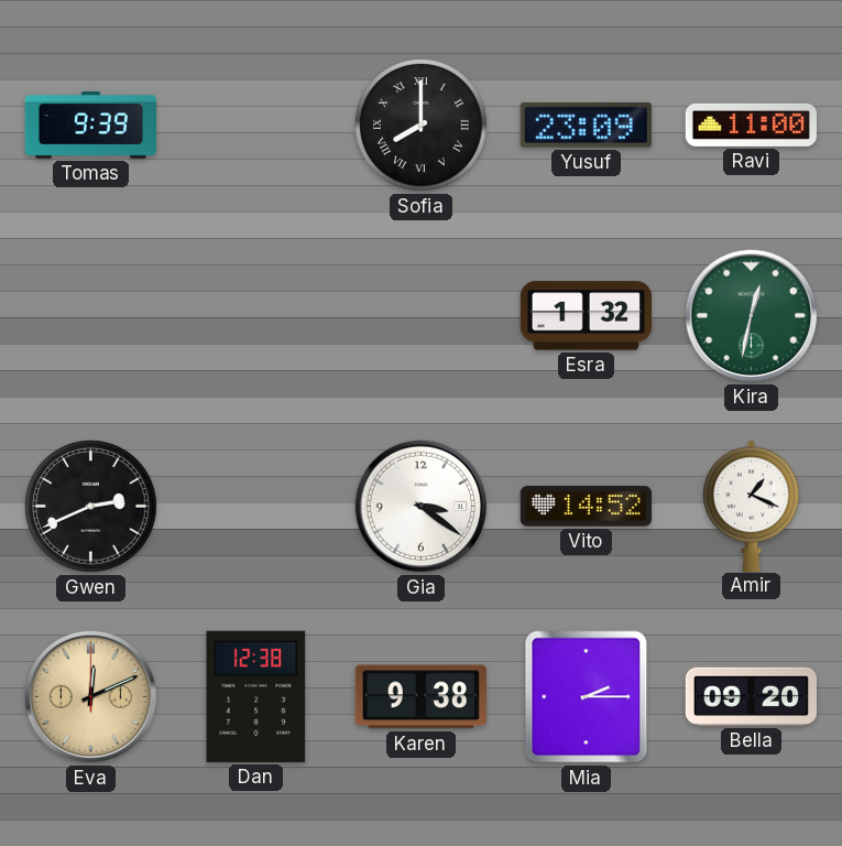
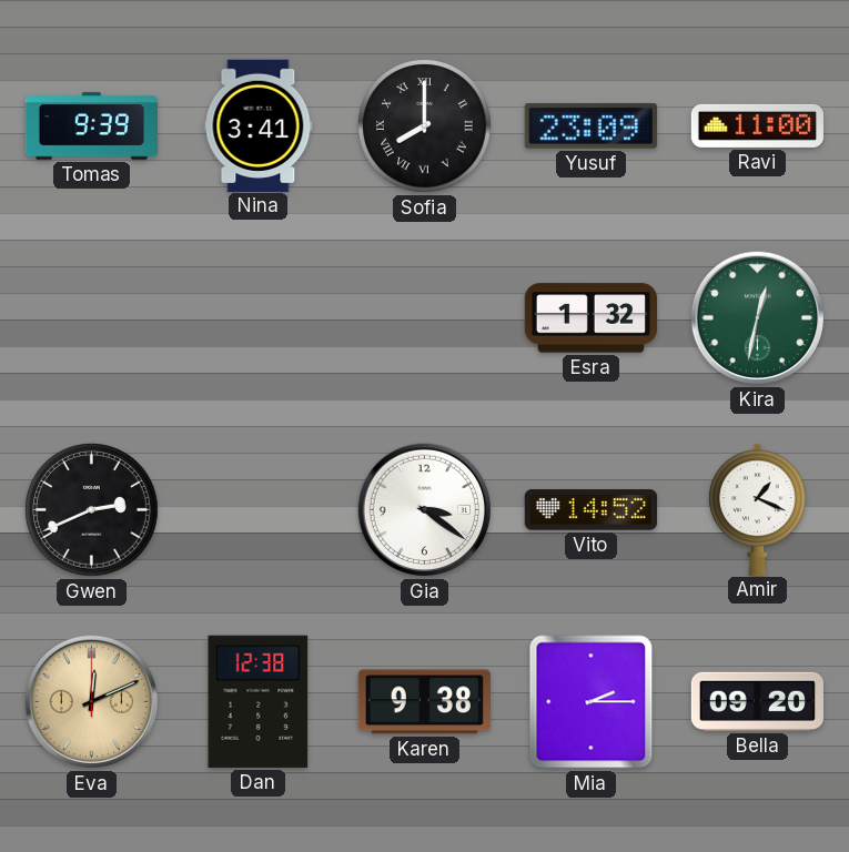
Nina: none -> 3:41
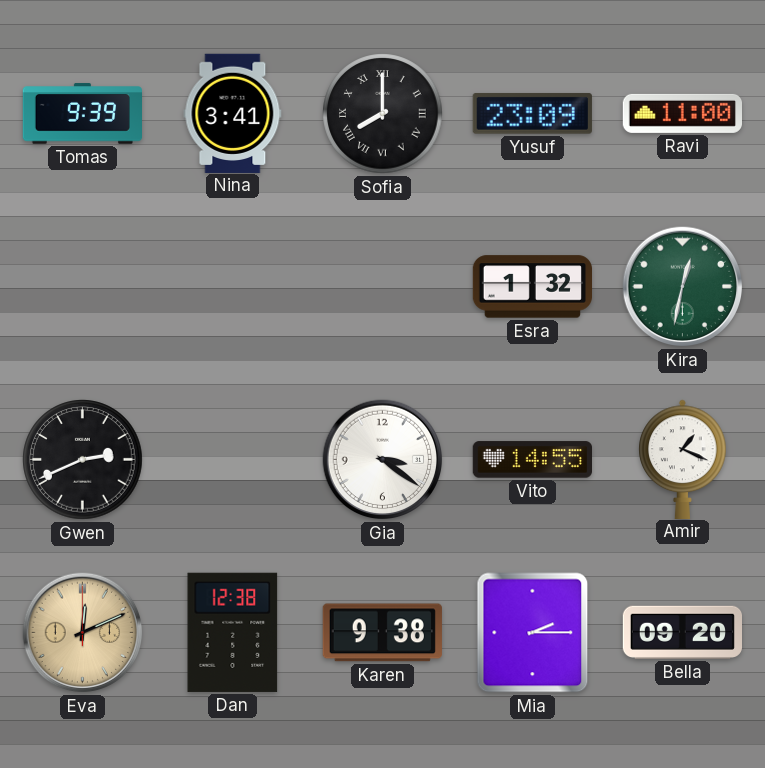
Vito: 14:52 -> 14:55
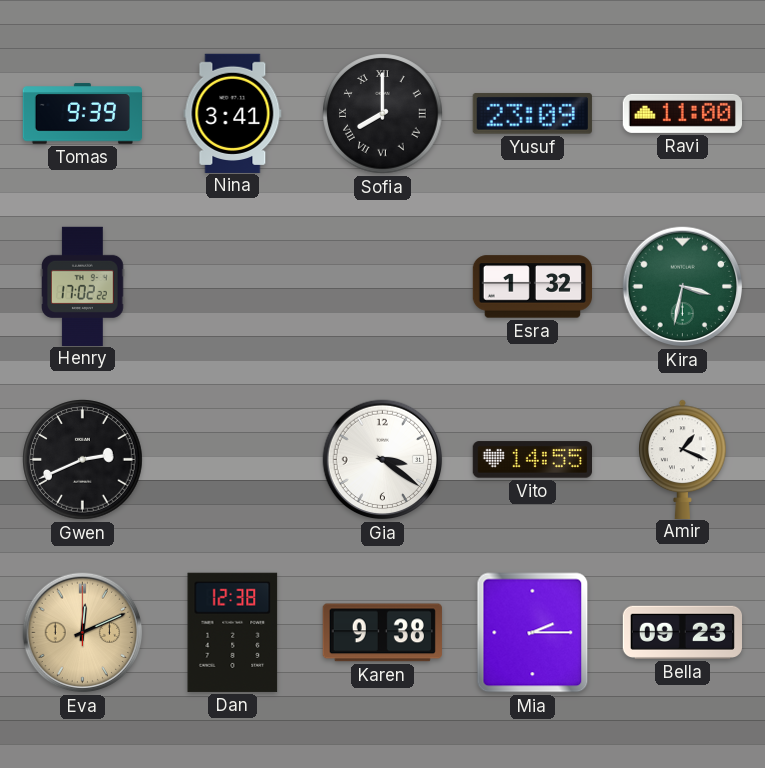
Henry: none -> 17:02
Kira: 12:32 -> 3:32
Bella: 09:20 -> 09:23
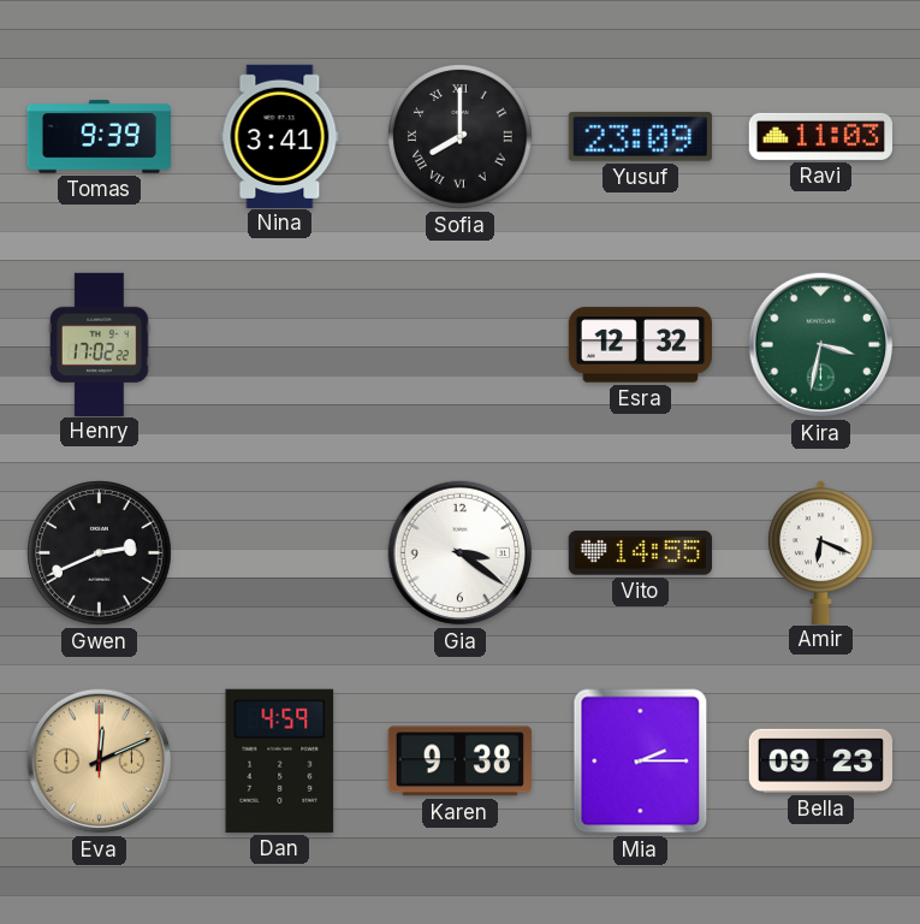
Ravi: 11:00 -> 11:03
Esra: 1:32 -> 12:32
Amir: 1:19 -> 6:19
Dan: 12:38 -> 4:59
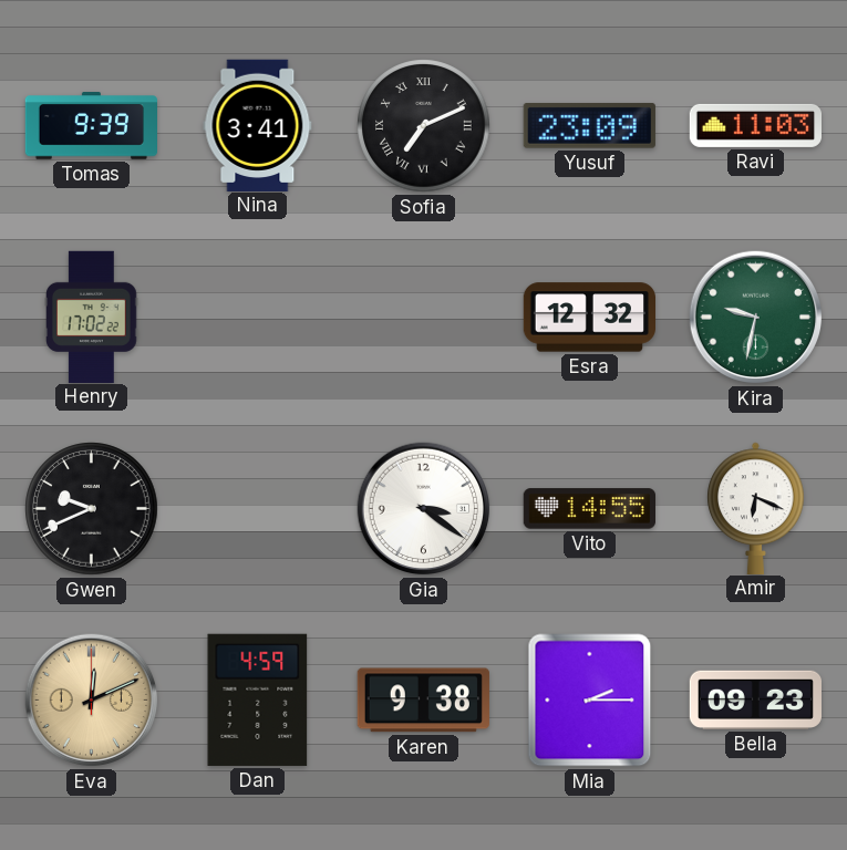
Sofia: 8:00 -> 7:11
Kira: 3:32 -> 9:32
Gwen: 2:41 -> 9:41
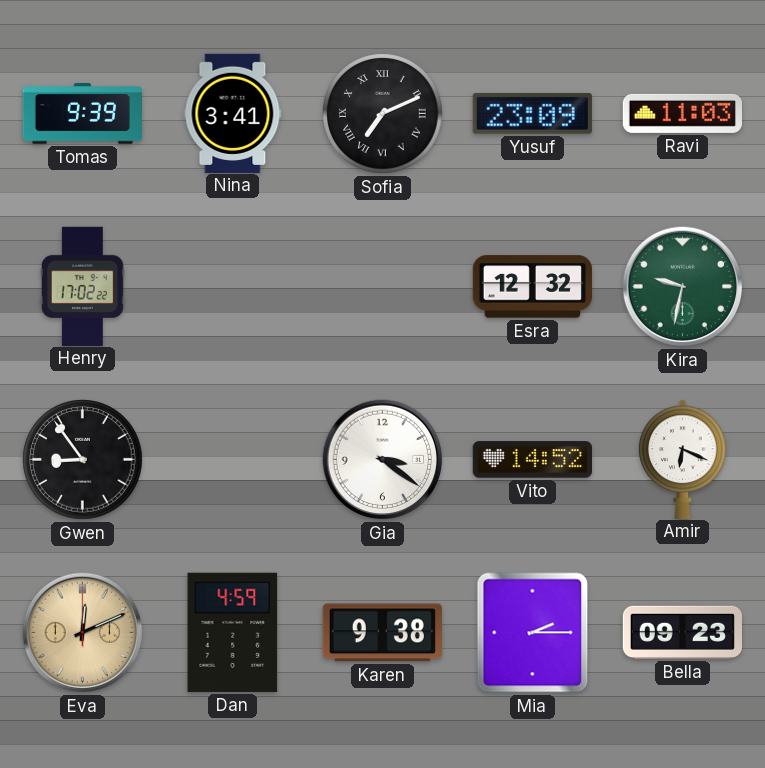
Gwen: 9:41 -> 8:54
Vito: 14:55 -> 14:52
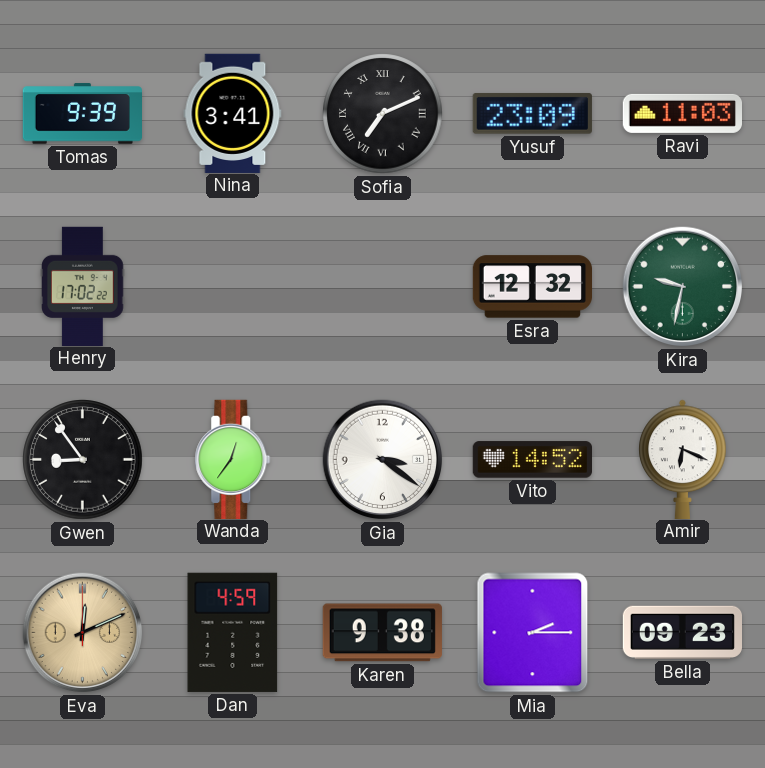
Wanda: none -> 12:36
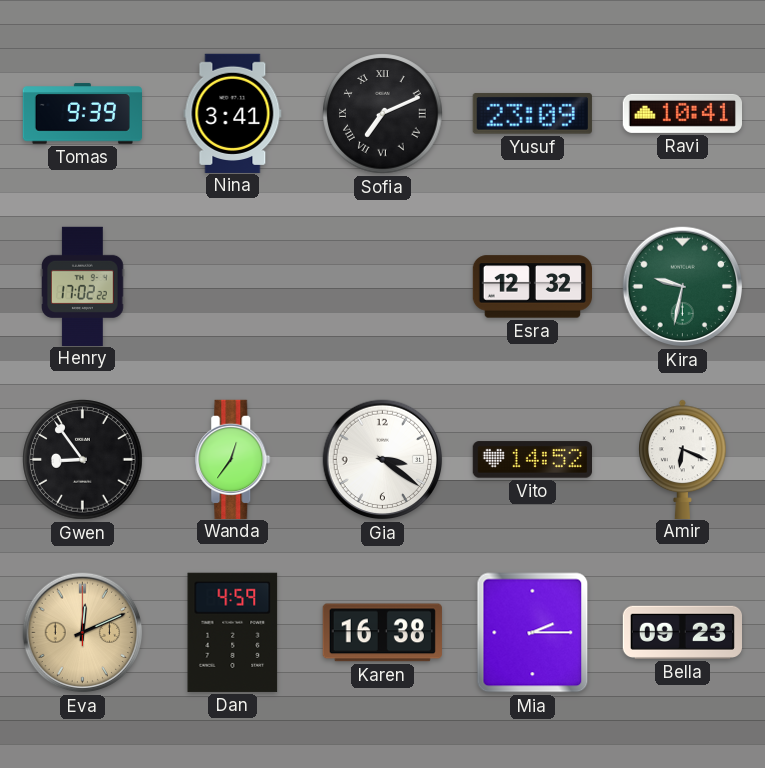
Ravi: 11:03 -> 10:41
Karen: 9:38 -> 16:38
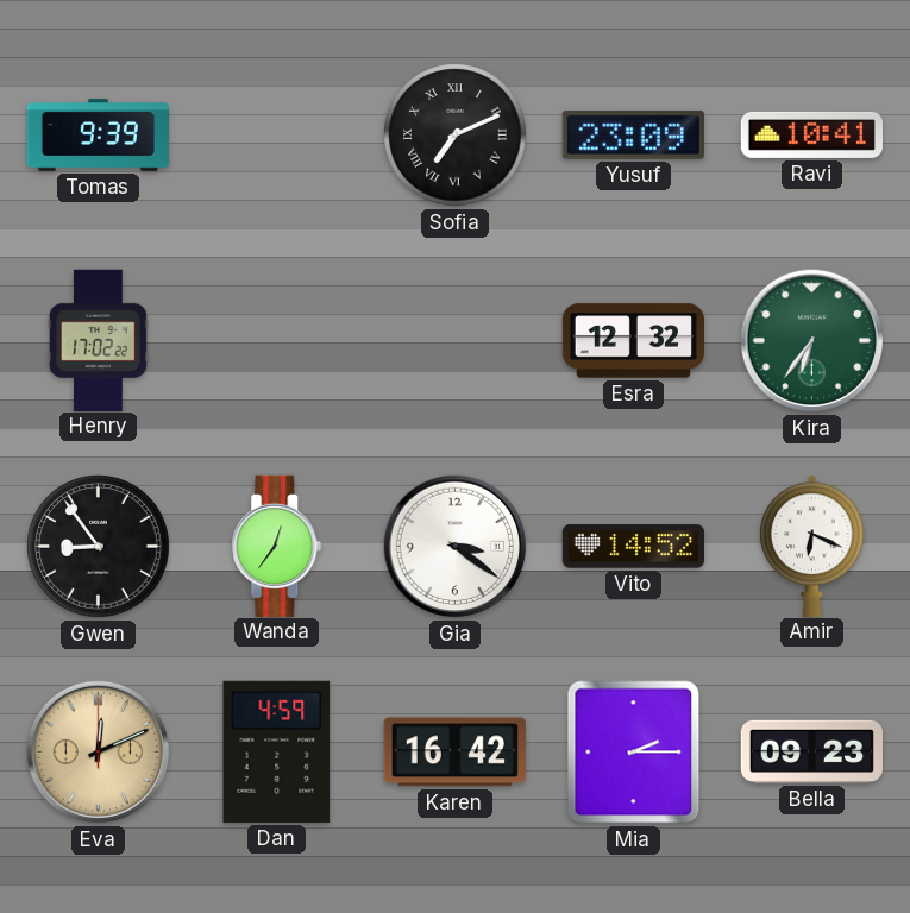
Nina: 3:41 -> none
Kira: 9:32 -> 6:36
Karen: 16:38 -> 16:42
